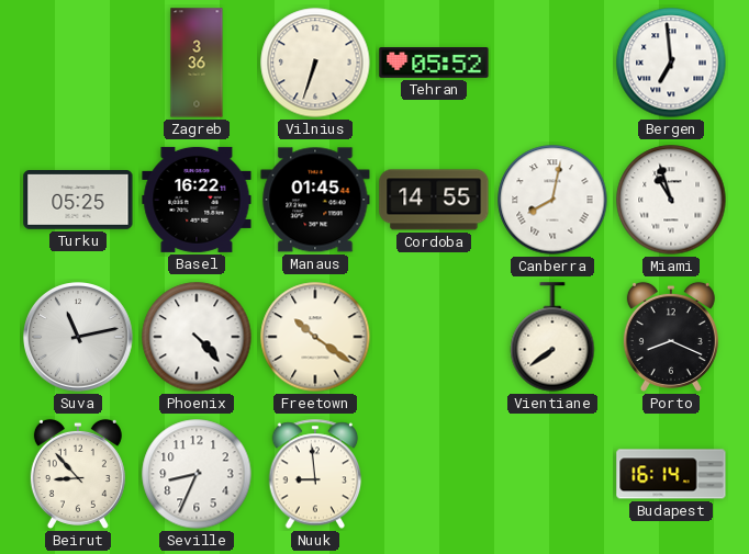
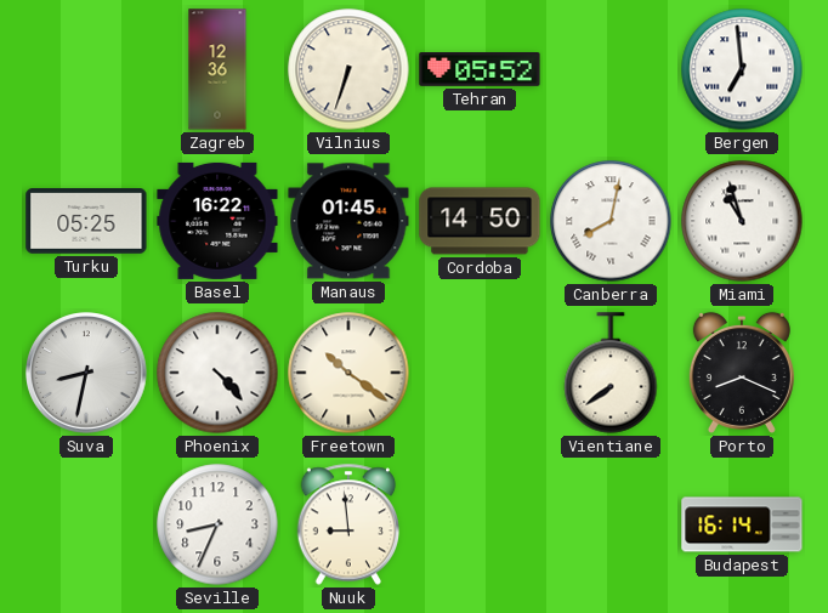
Zagreb: 3:36 -> 12:36
Cordoba: 14:55 -> 14:50
Suva: 11:13 -> 8:32
Beirut: 8:53 -> none
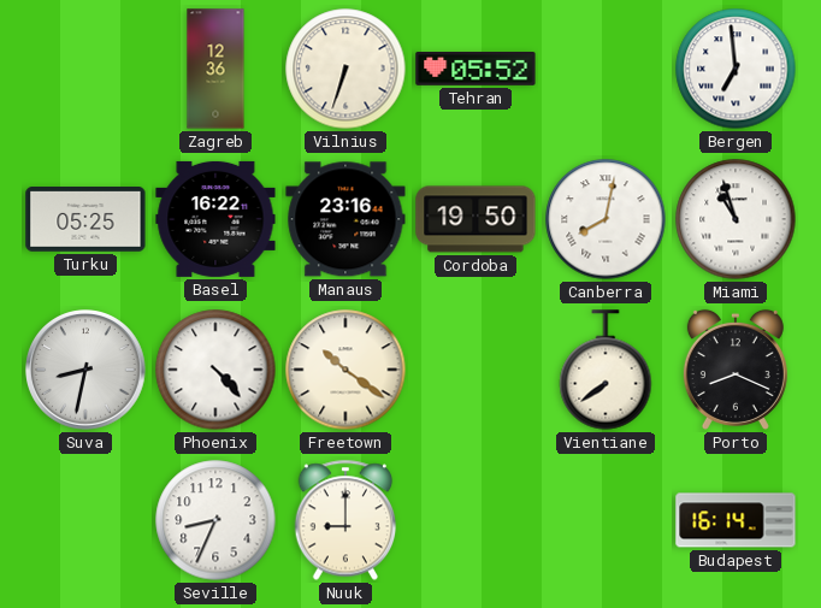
Manaus: 01:45 -> 23:16
Cordoba: 14:50 -> 19:50
Nuuk: 8:59 -> 9:00
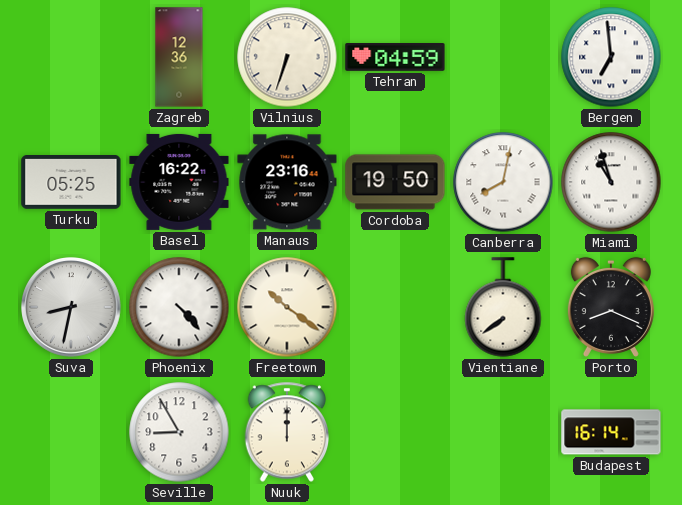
Tehran: 05:52 -> 04:59
Seville: 8:34 -> 8:55
Nuuk: 9:00 -> 12:00
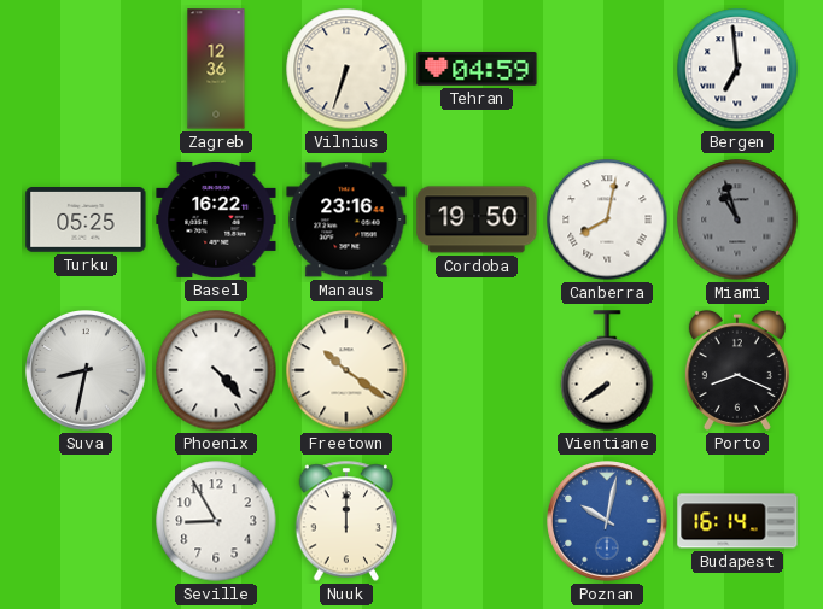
Miami dial: white -> grey
Poznan: none -> 10:02
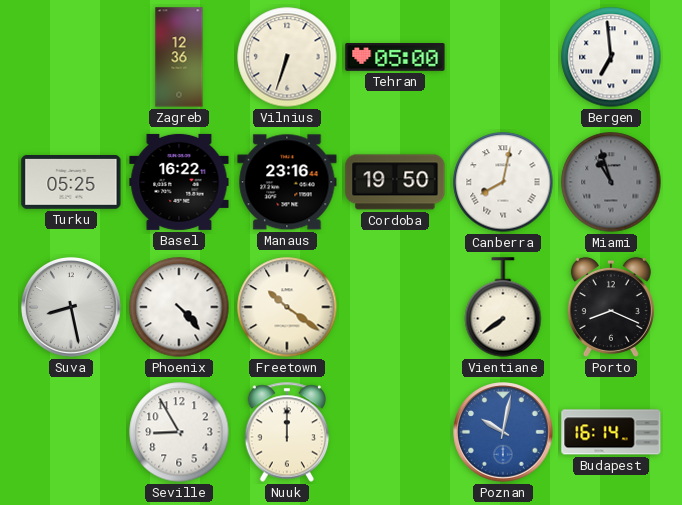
Tehran: 04:59 -> 05:00
Suva: 8:32 -> 8:28
